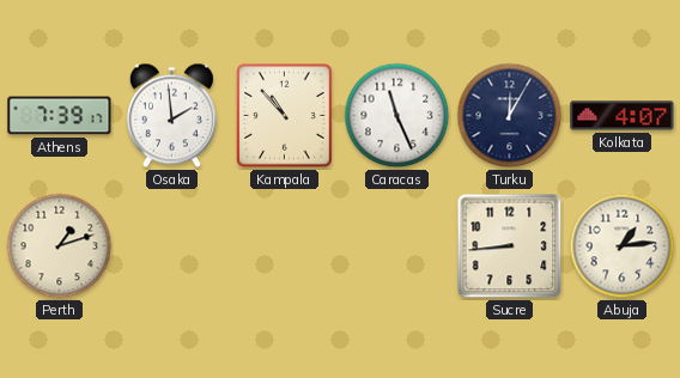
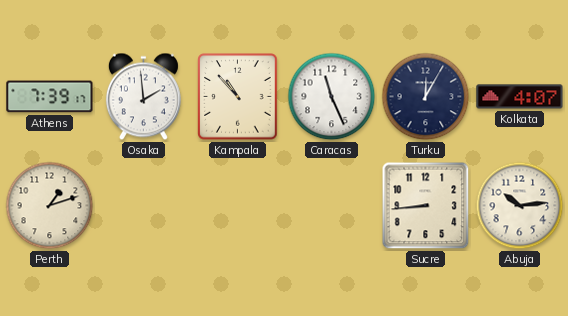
Abuja: 1:14 -> 10:14
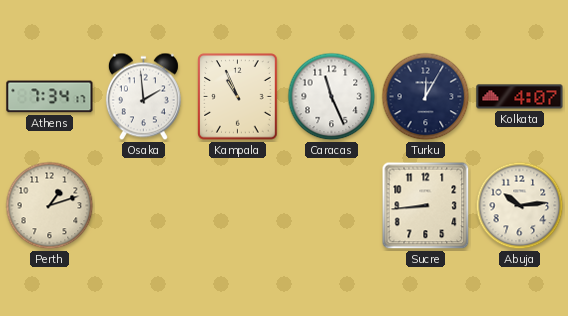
Athens: 7:39 -> 7:34
Kampala: 10:53 -> 10:56
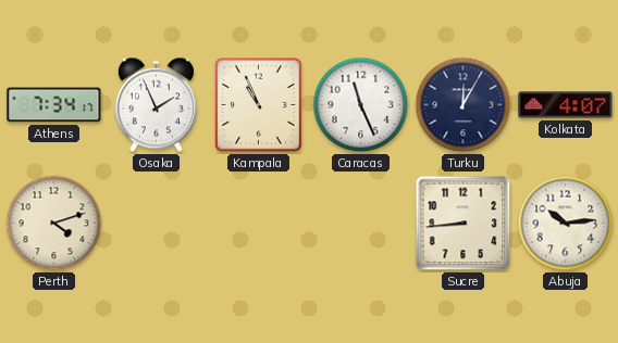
Osaka: 1:59 -> 1:56
Perth: 1:12 -> 4:12
